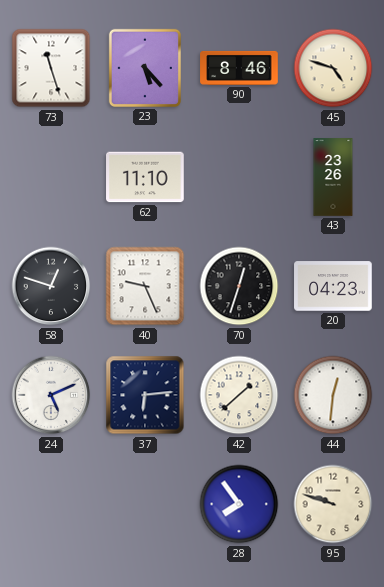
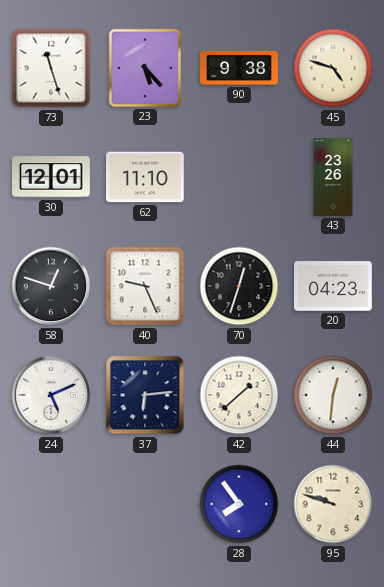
90: 8:46 -> 9:38
30: none -> 12:01
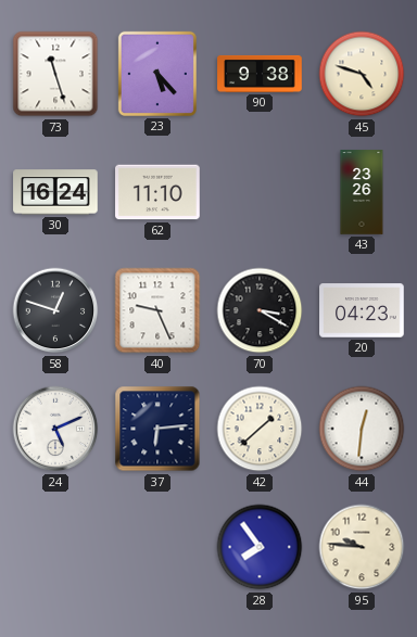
30: 12:01 -> 16:24
70: 12:33 -> 3:20
95: 9:48 -> 9:46
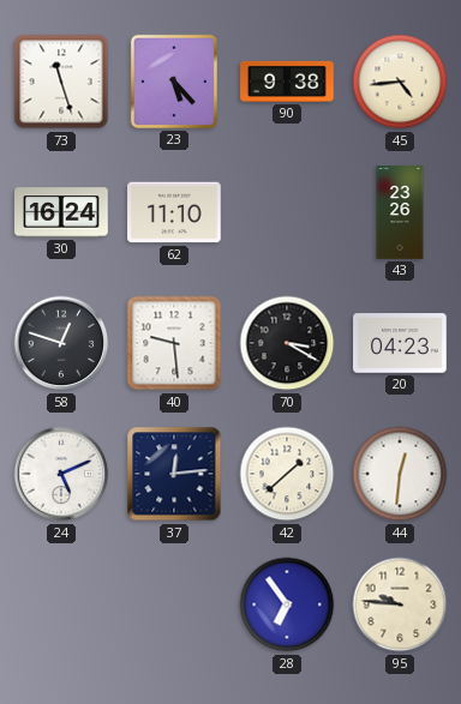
45: 4:48 -> 4:44
40: 9:26 -> 9:29
37: 6:14 -> 12:14
28: 7:54 -> 6:54
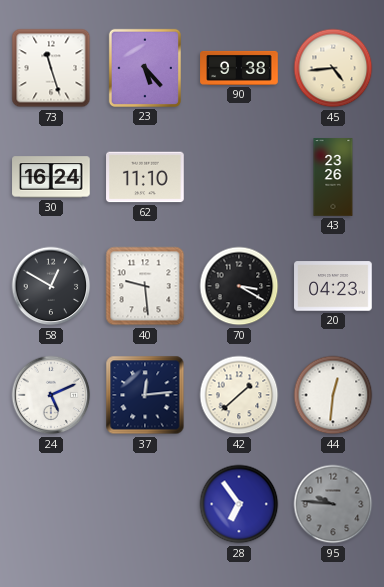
58: 12:48 -> 12:50
95 dial: cream -> grey
